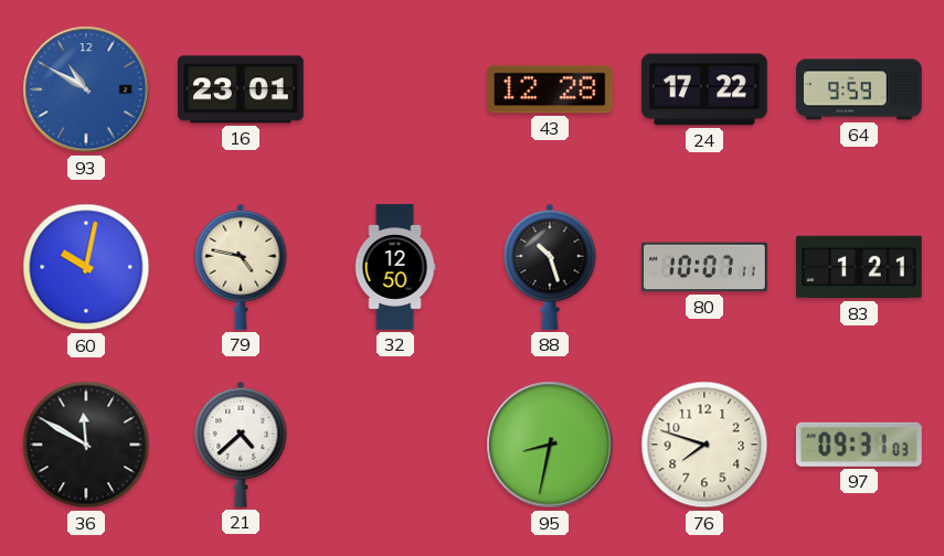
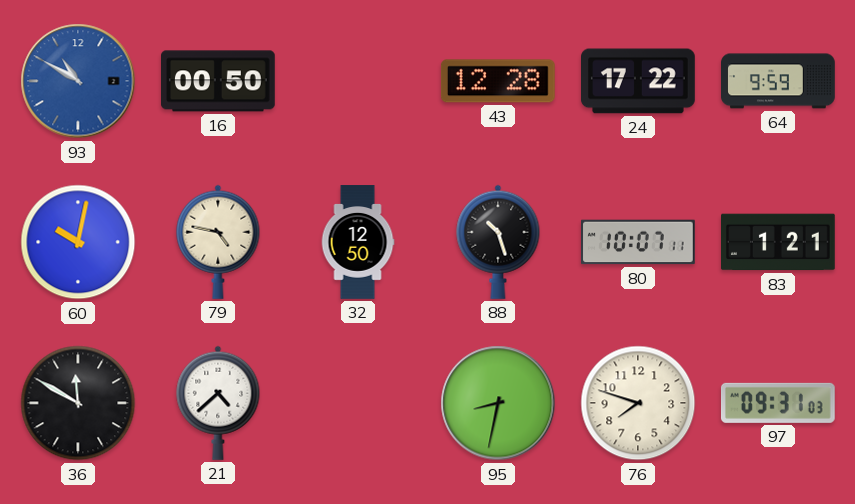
16: 23:01 -> 00:50
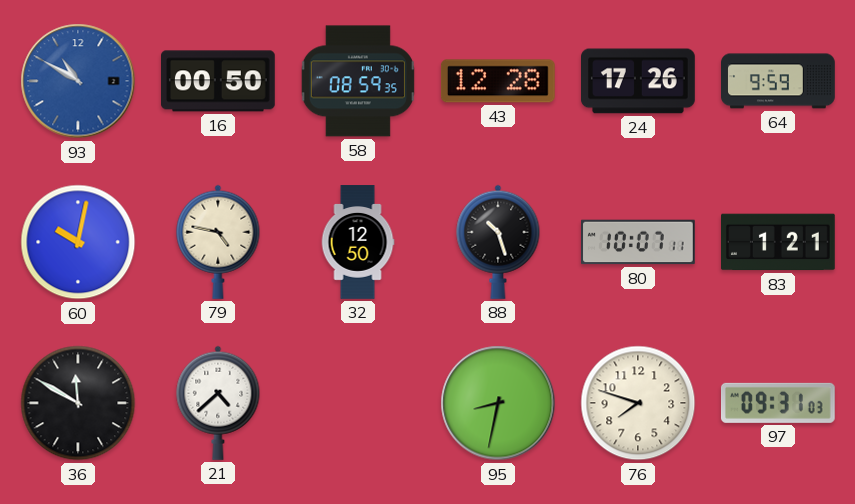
58: none -> 08:59
24: 17:22 -> 17:26
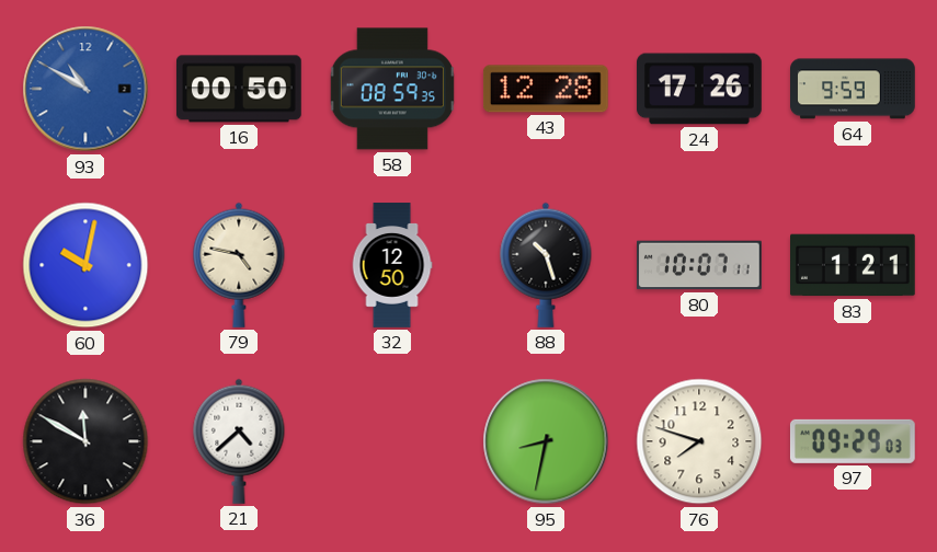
97: 09:31 -> 09:29
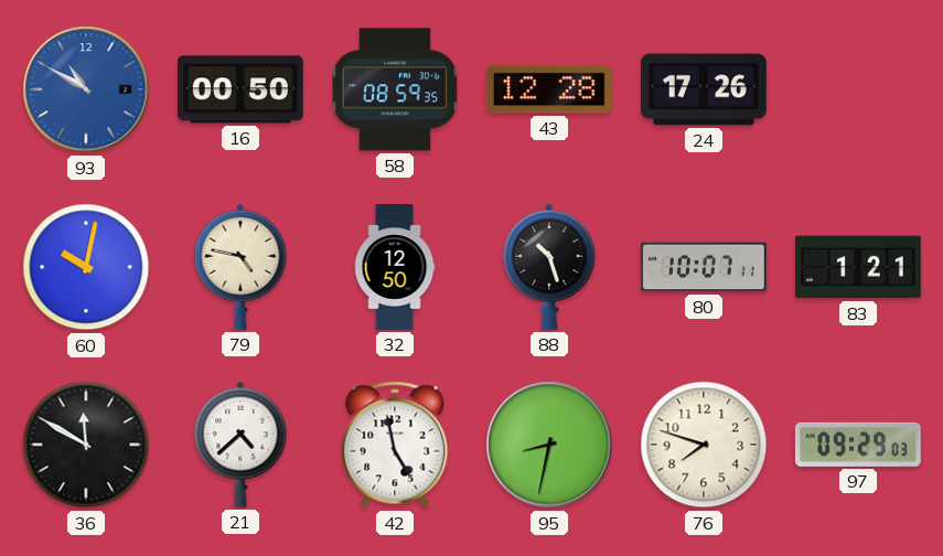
64: 9:59 -> none
42: none -> 4:58
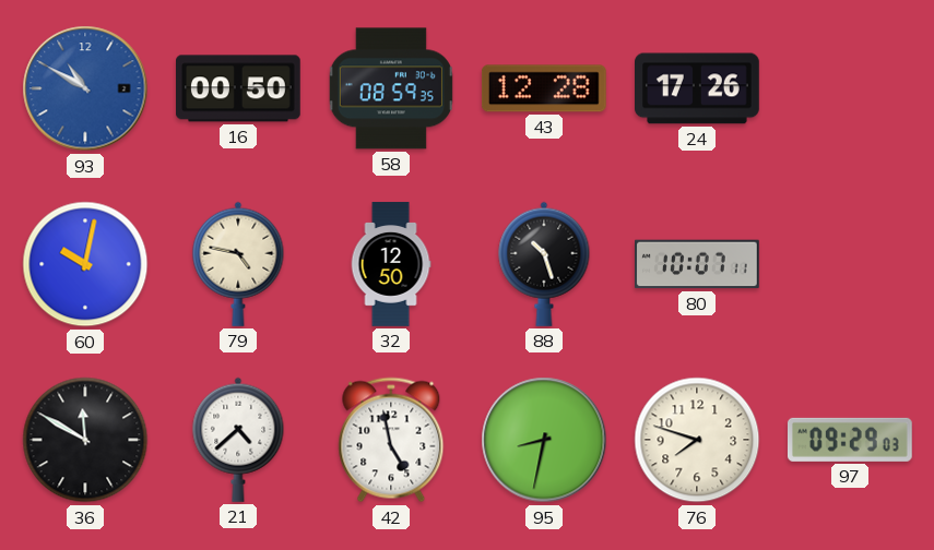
83: 1:21 -> none
